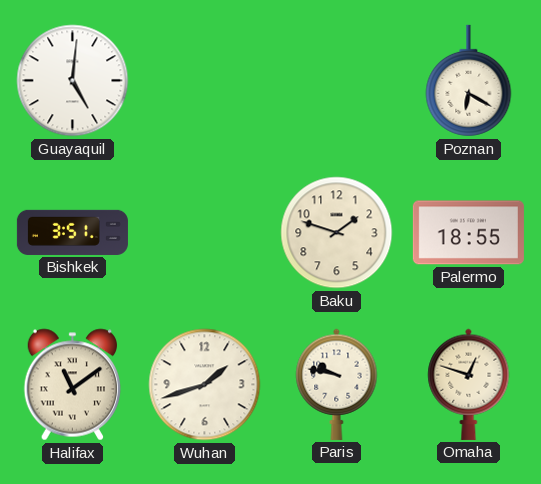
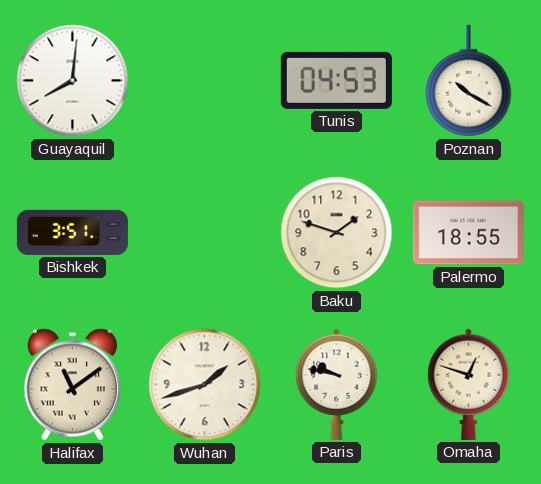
Guayaquil: 5:01 -> 8:01
Tunis: none -> 04:53
Poznan: 6:20 -> 10:20
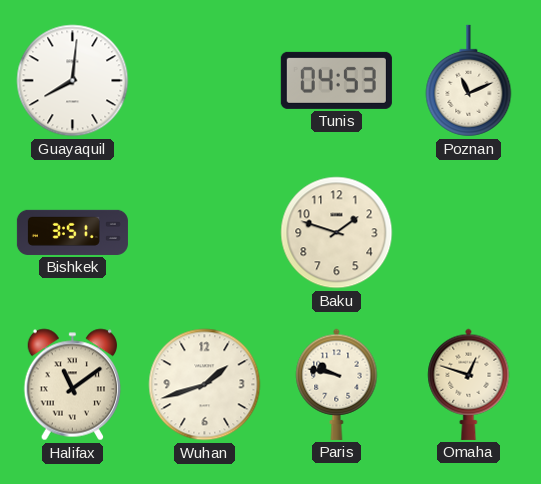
Poznan: 10:20 -> 11:11
Palermo: 18:55 -> none
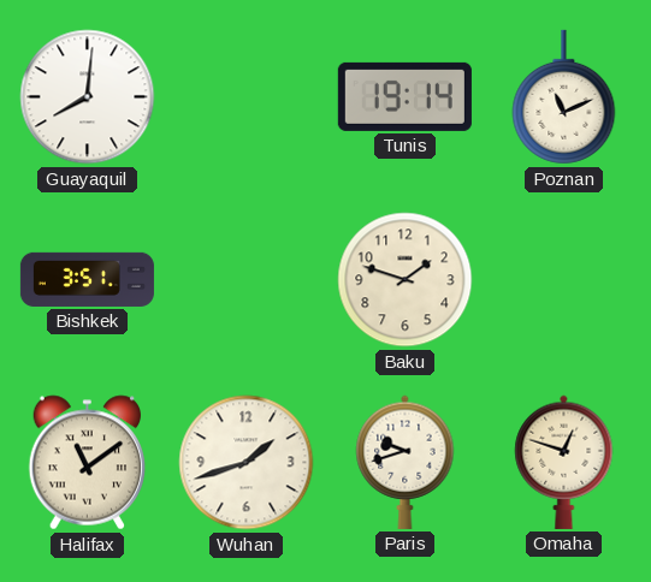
Tunis: 04:53 -> 19:14
Paris: 9:47 -> 9:42
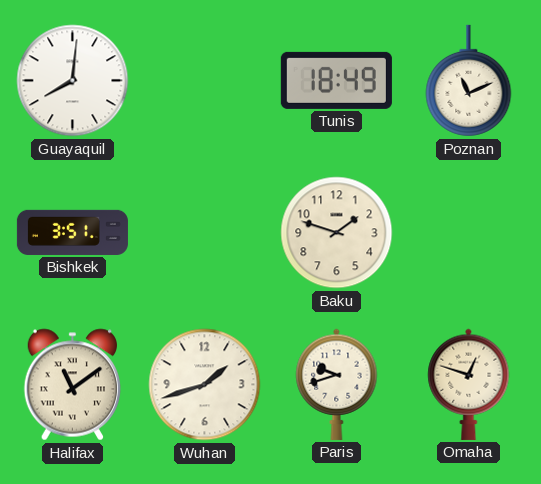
Tunis: 19:14 -> 18:49
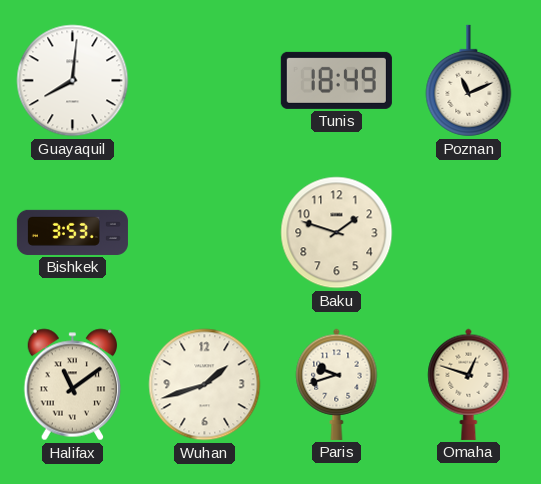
Bishkek: 3:51 -> 3:53
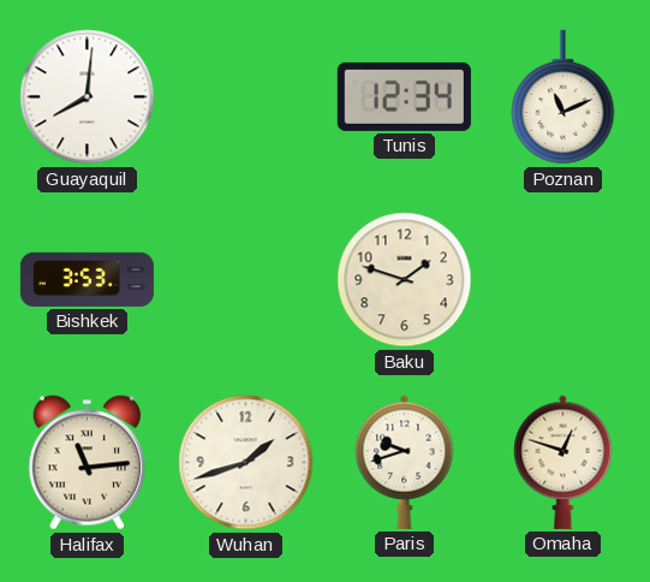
Tunis: 18:49 -> 12:34
Halifax: 11:09 -> 11:14
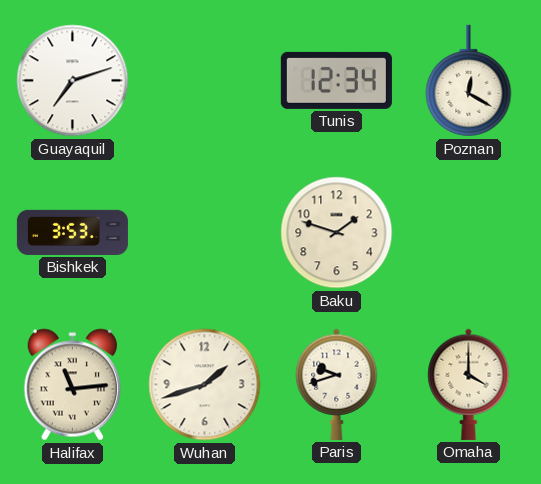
Guayaquil: 8:01 -> 7:12
Poznan: 11:11 -> 12:20
Omaha: 12:48 -> 4:00
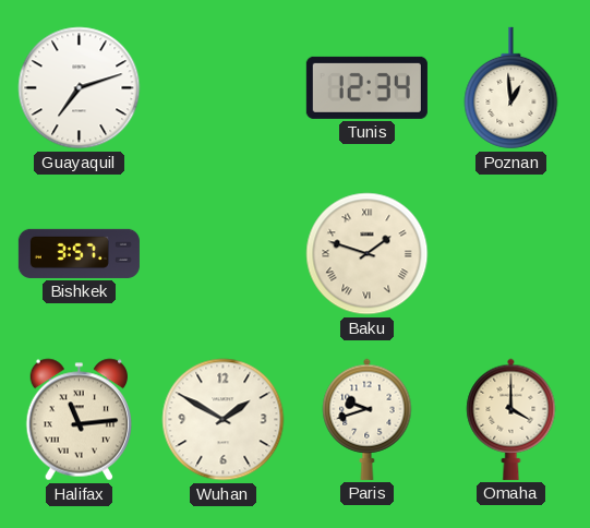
Poznan: 12:20 -> 12:59
Bishkek: 3:53 -> 3:57
Baku numerals: Arabic -> Roman
Wuhan: 1:42 -> 1:50
